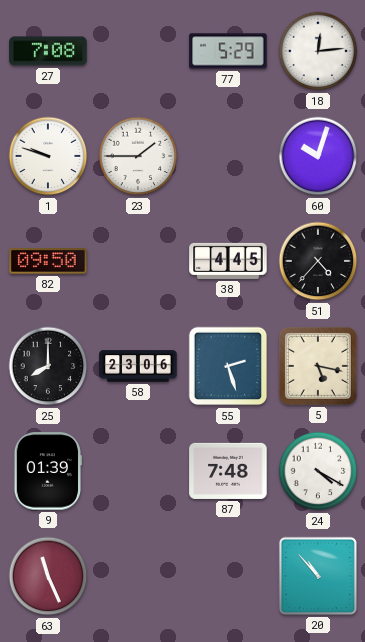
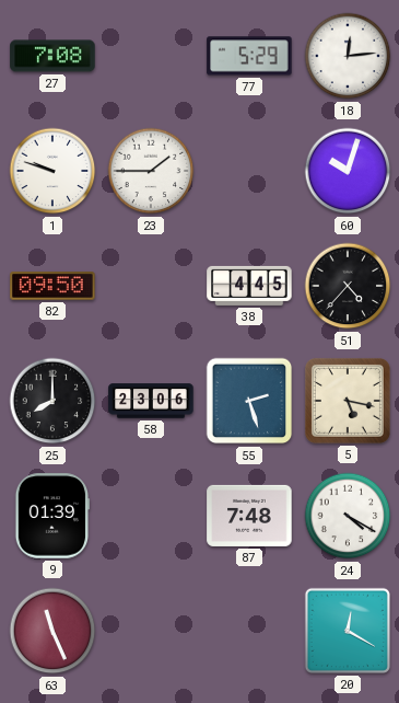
20: 10:53 -> 12:20
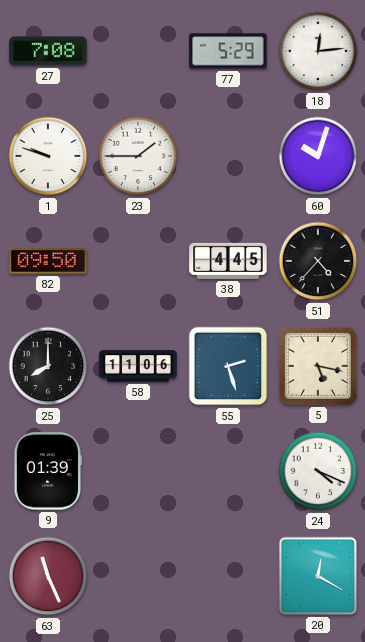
58: 23:06 -> 11:06
87: 7:48 -> none
24: 4:20 -> 4:19
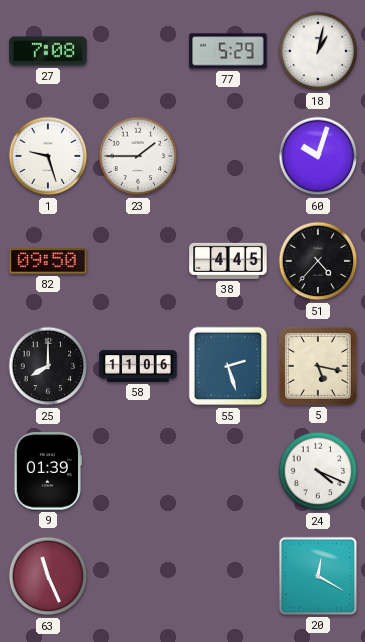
18: 12:14 -> 1:02
1: 9:48 -> 9:27
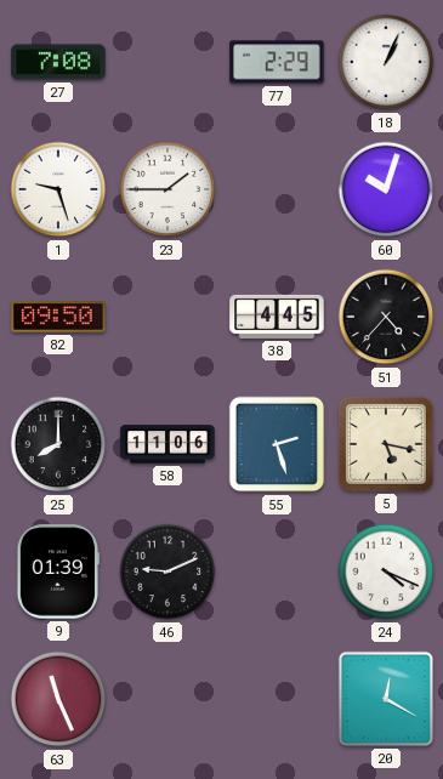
77: 5:29 -> 2:29
18: 1:02 -> 1:04
46: none -> 9:11
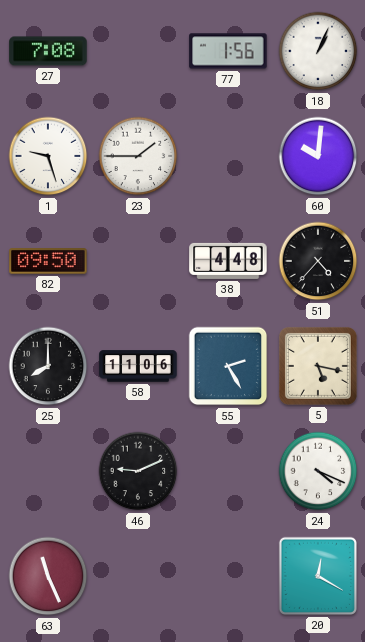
77: 2:29 -> 1:56
60: 10:03 -> 10:01
38: 4:45 -> 4:48
55: 2:27 -> 2:25
9: 01:39 -> none
